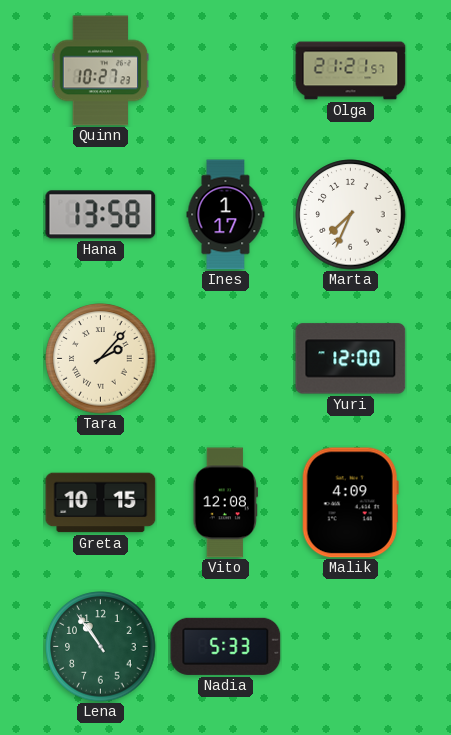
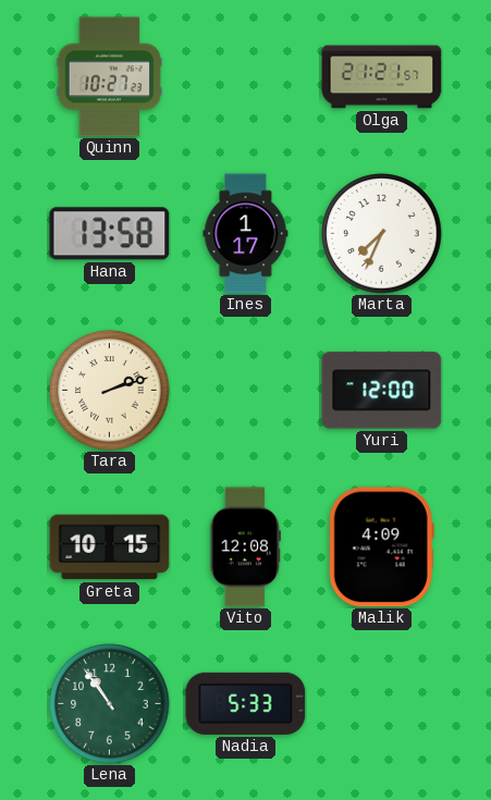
Tara: 2:07 -> 2:12
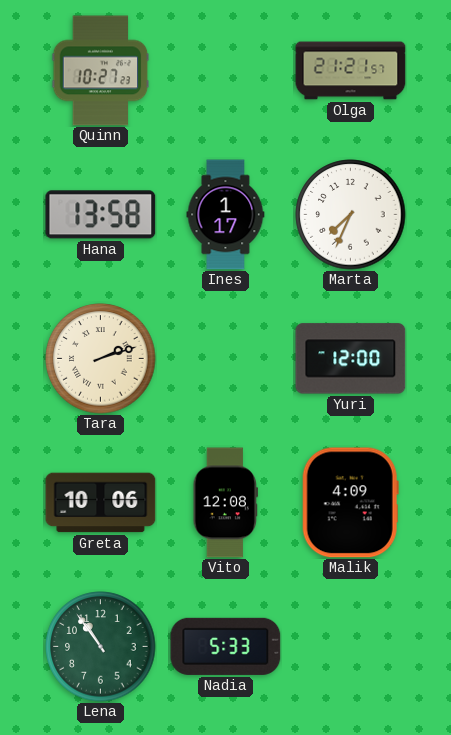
Greta: 10:15 -> 10:06
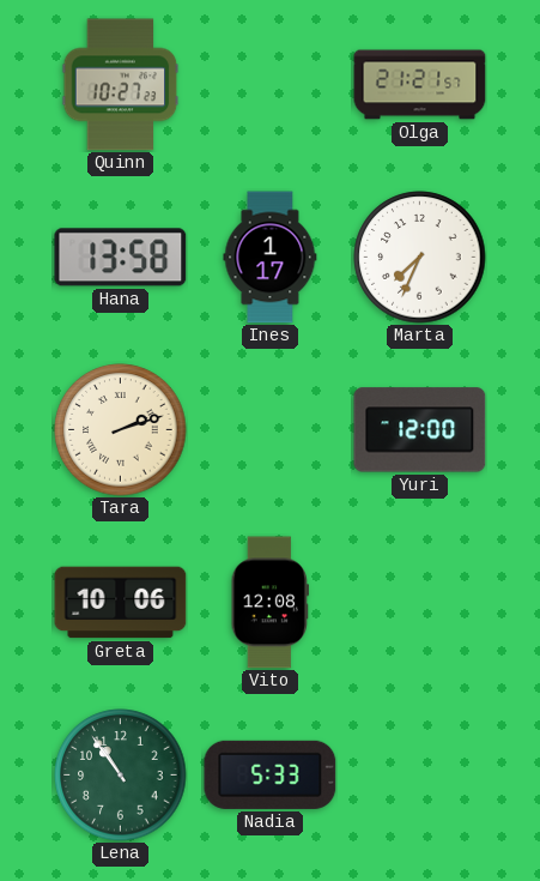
Malik: 4:09 -> none
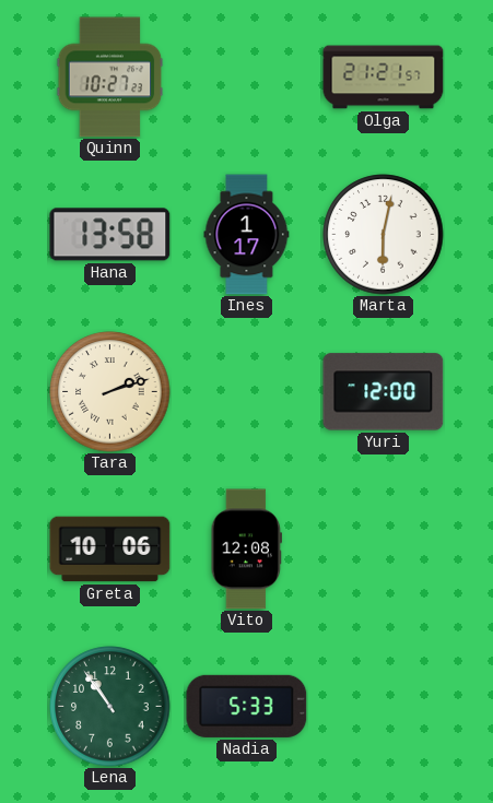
Marta: 7:34 -> 6:02
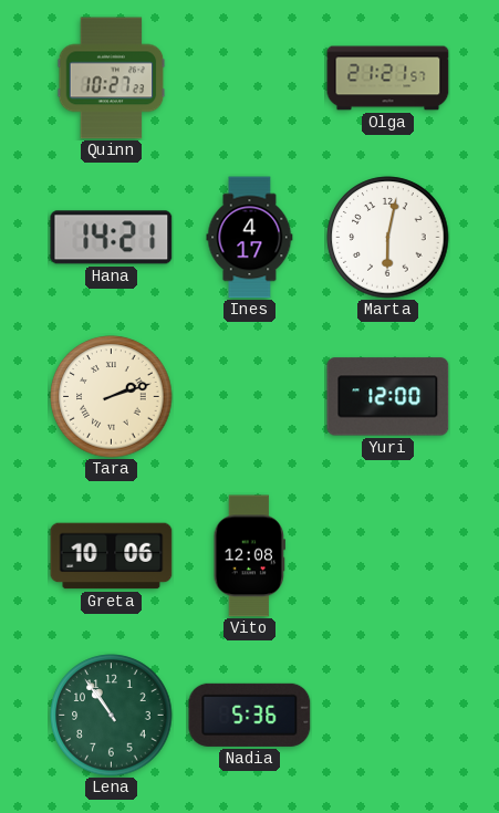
Hana: 13:58 -> 14:21
Ines: 1:17 -> 4:17
Nadia: 5:33 -> 5:36
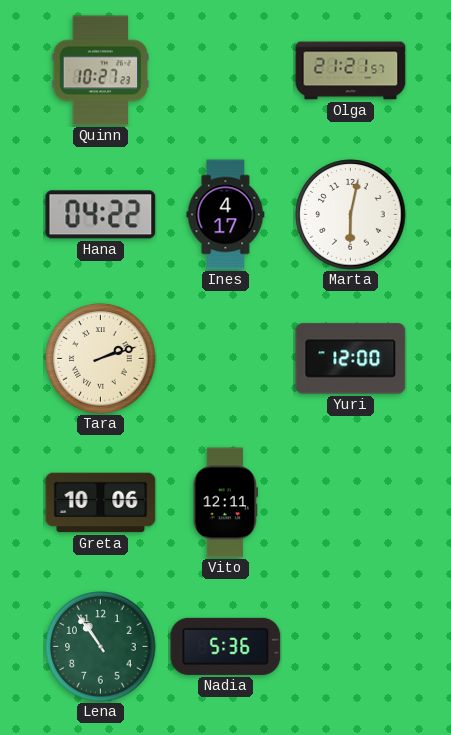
Hana: 14:21 -> 04:22
Vito: 12:08 -> 12:11
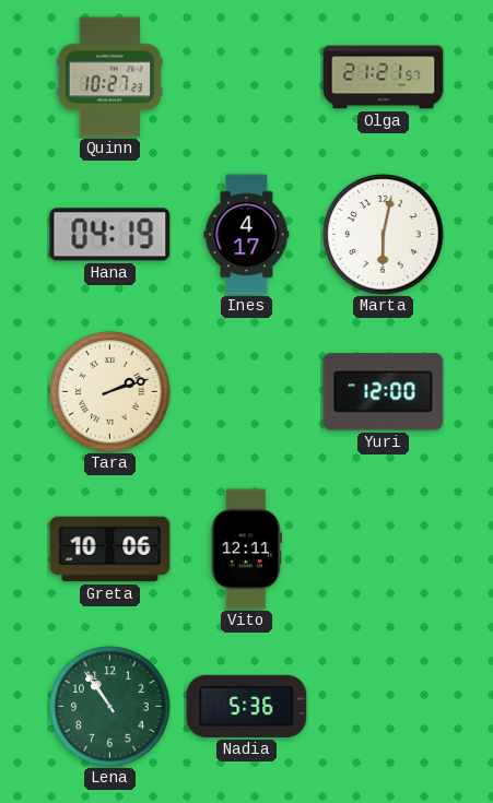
Hana: 04:22 -> 04:19
